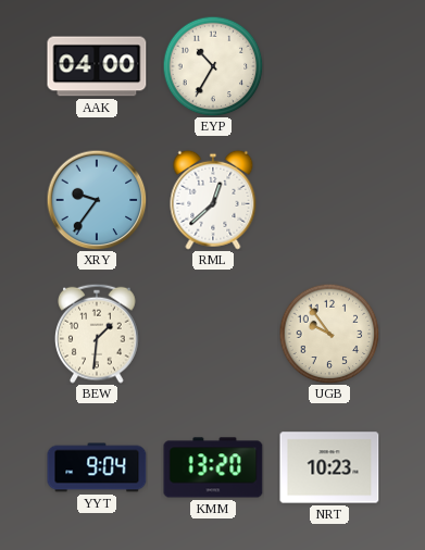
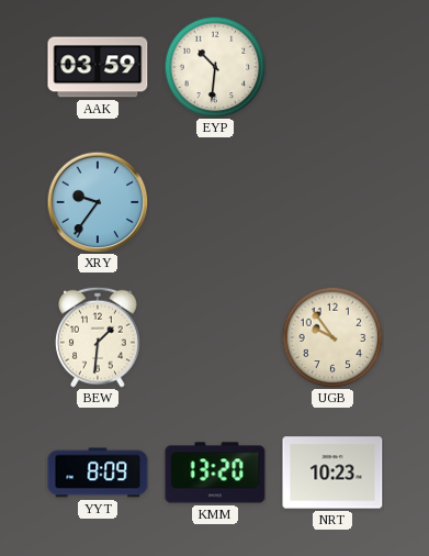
AAK: 04:00 -> 03:59
EYP: 10:35 -> 10:31
RML: 12:38 -> none
YYT: 9:04 -> 8:09
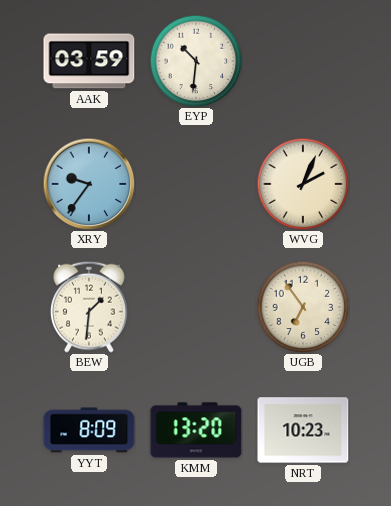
WVG: none -> 2:04
UGB: 9:54 -> 6:54
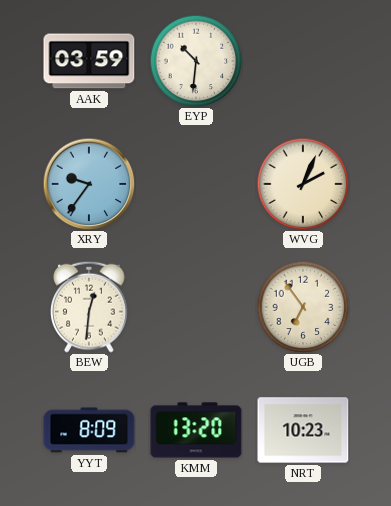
BEW: 1:31 -> 12:31
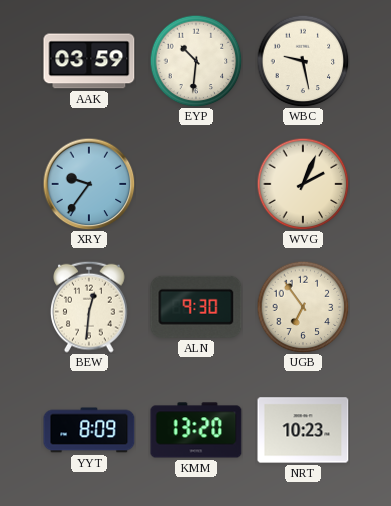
WBC: none -> 9:28
ALN: none -> 9:30
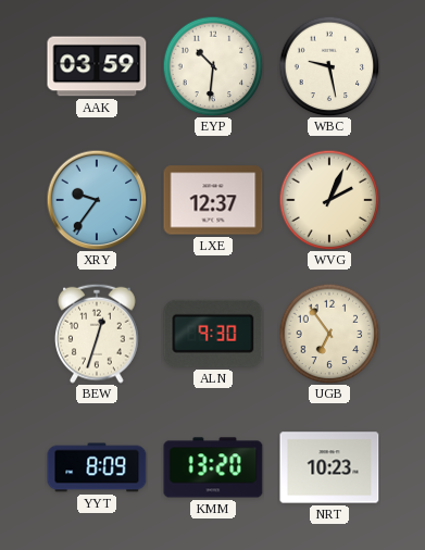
LXE: none -> 12:37
BEW: 12:31 -> 12:33
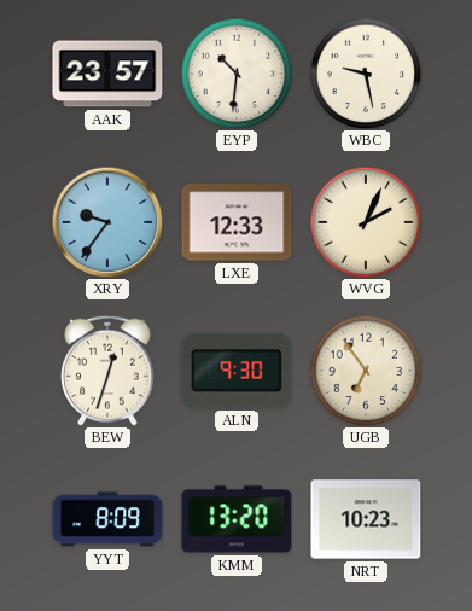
AAK: 03:59 -> 23:57
LXE: 12:37 -> 12:33
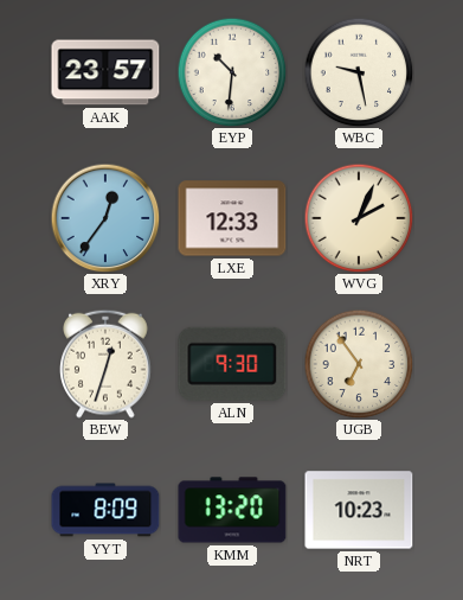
XRY: 9:36 -> 12:36
